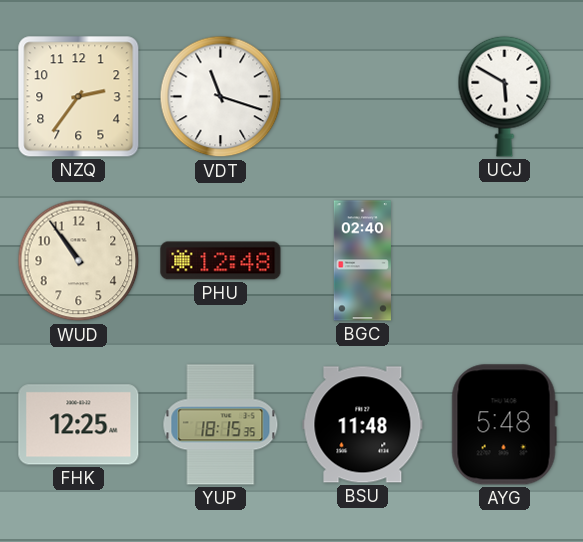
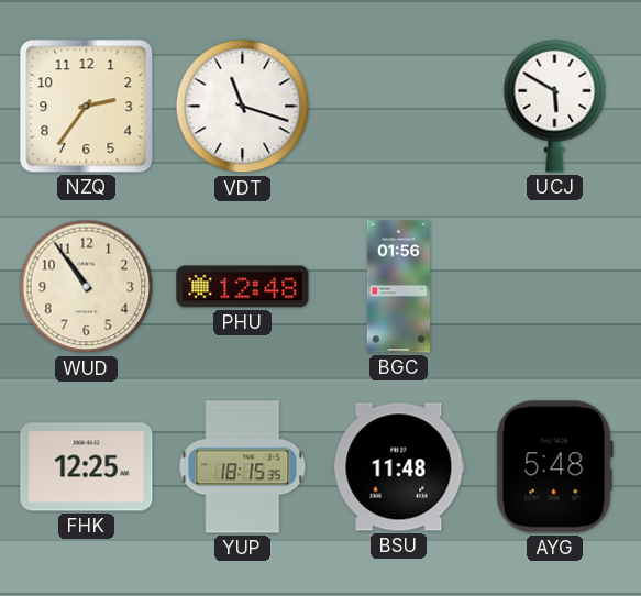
BGC: 02:40 -> 01:56
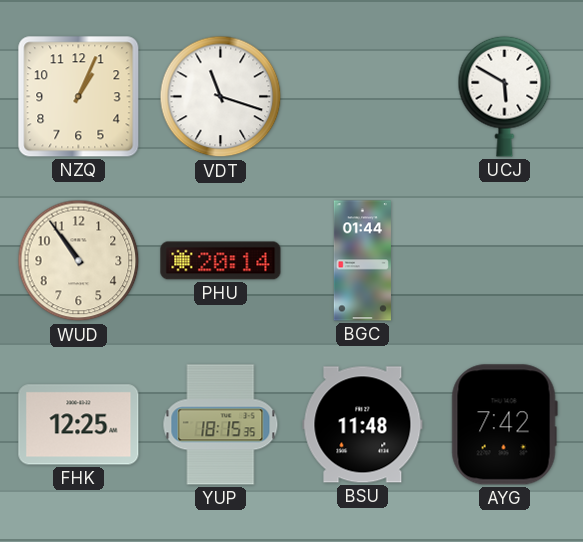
NZQ: 2:36 -> 1:04
PHU: 12:48 -> 20:14
BGC: 01:56 -> 01:44
AYG: 5:48 -> 7:42
